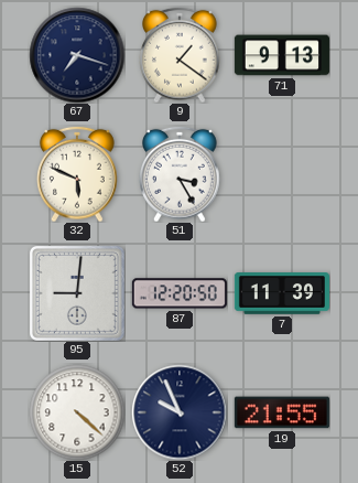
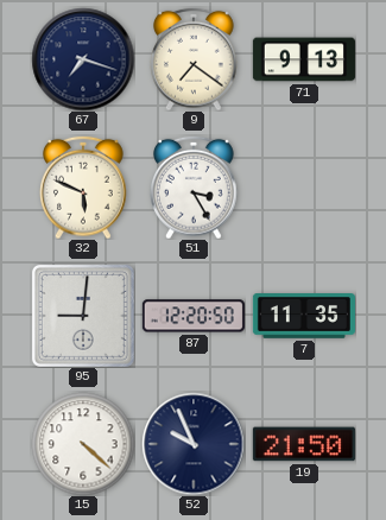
9: 1:21 -> 7:21
7: 11:39 -> 11:35
19: 21:55 -> 21:50
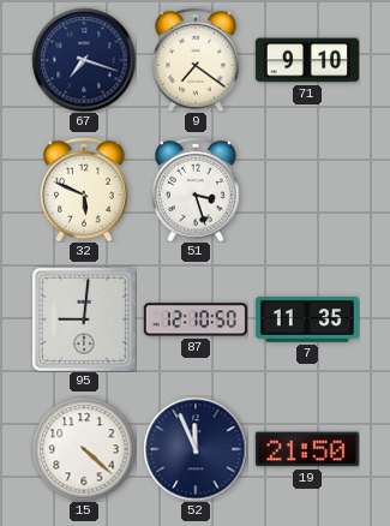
71: 9:13 -> 9:10
51: 3:25 -> 3:27
87: 12:20 -> 12:10
52: 9:56 -> 11:56
